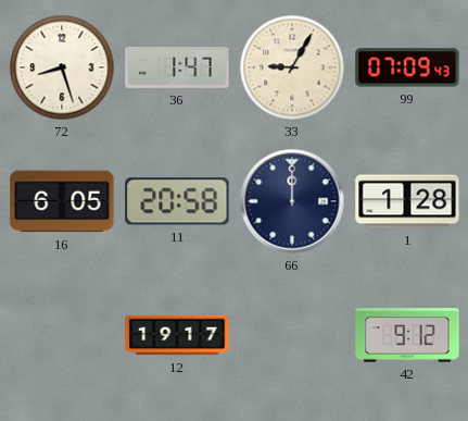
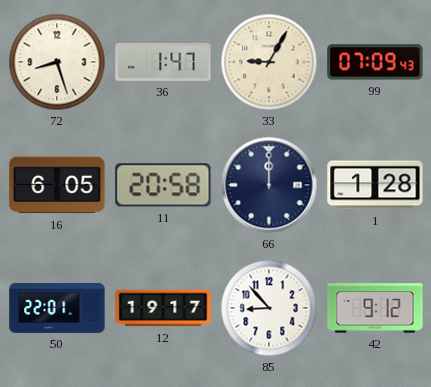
50: none -> 22:01
85: none -> 8:53
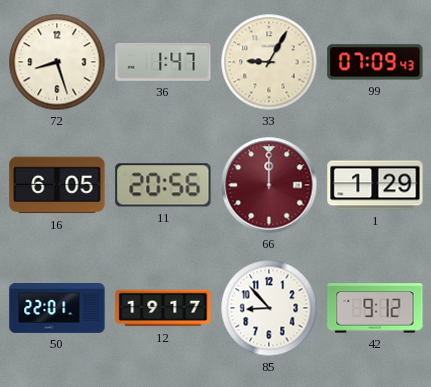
11: 20:58 -> 20:56
66 dial: navy -> burgundy
1: 1:28 -> 1:29
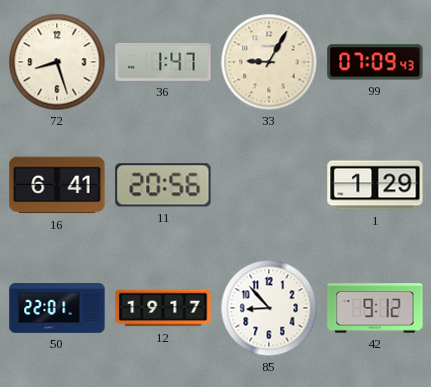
16: 6:05 -> 6:41
66: 12:00 -> none
